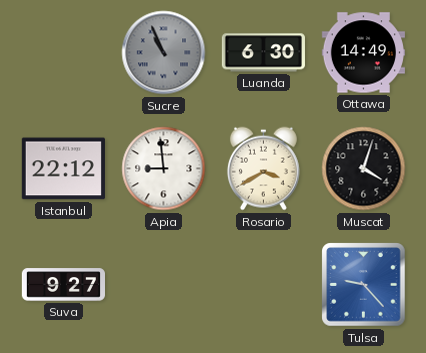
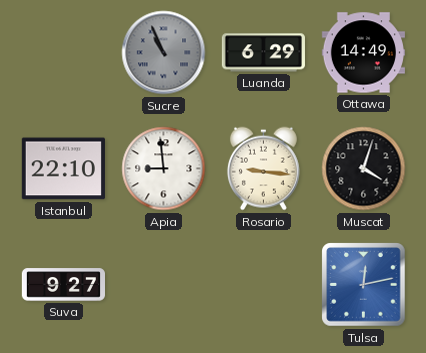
Luanda: 6:30 -> 6:29
Istanbul: 22:12 -> 22:10
Rosario: 3:40 -> 9:16
Tulsa: 9:23 -> 12:13
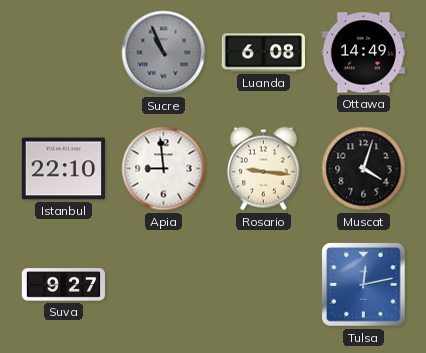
Luanda: 6:29 -> 6:08
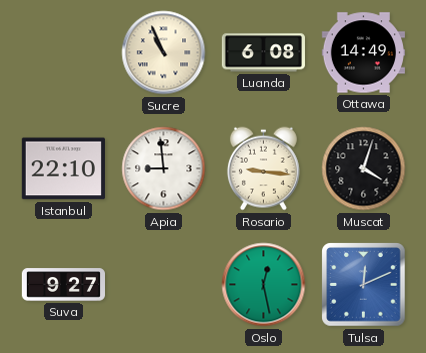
Sucre dial: grey -> cream
Oslo: none -> 12:28
Tulsa: 12:13 -> 12:11
